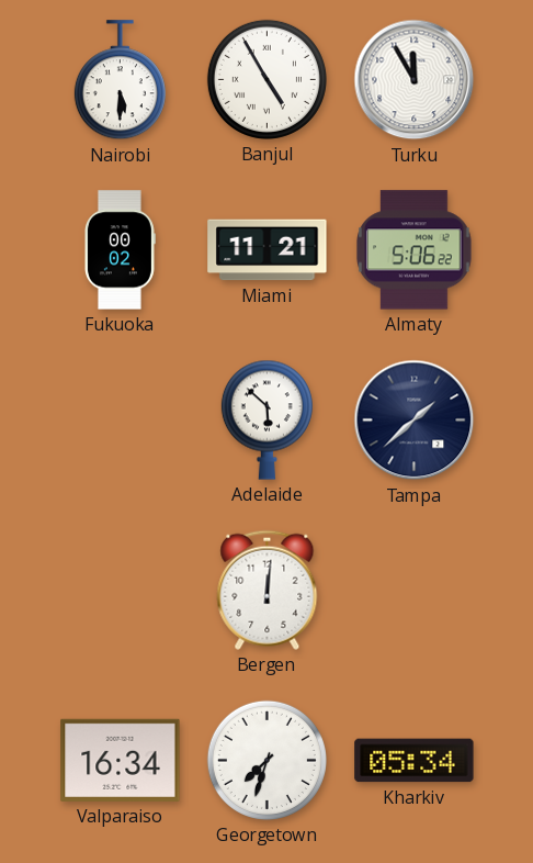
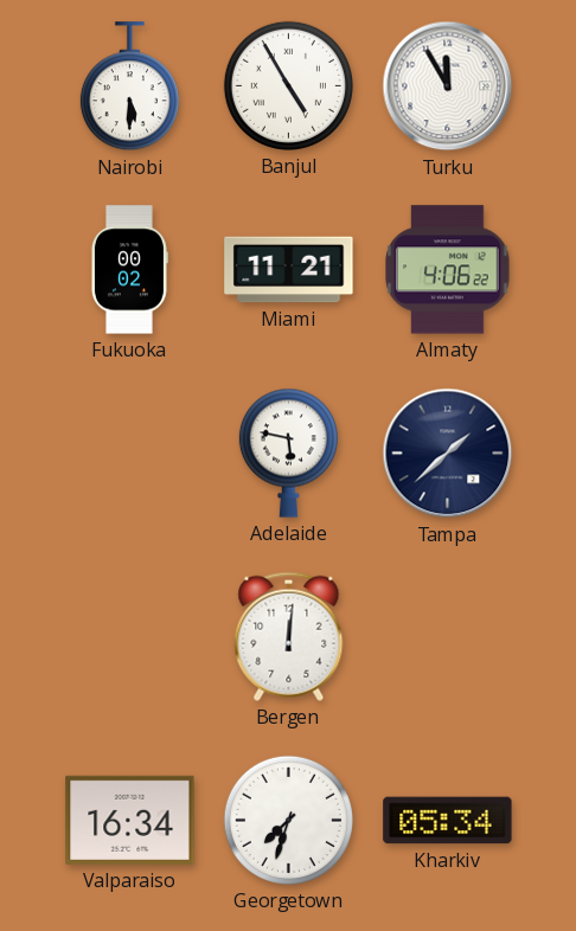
Almaty: 5:06 -> 4:06
Adelaide: 5:52 -> 5:47
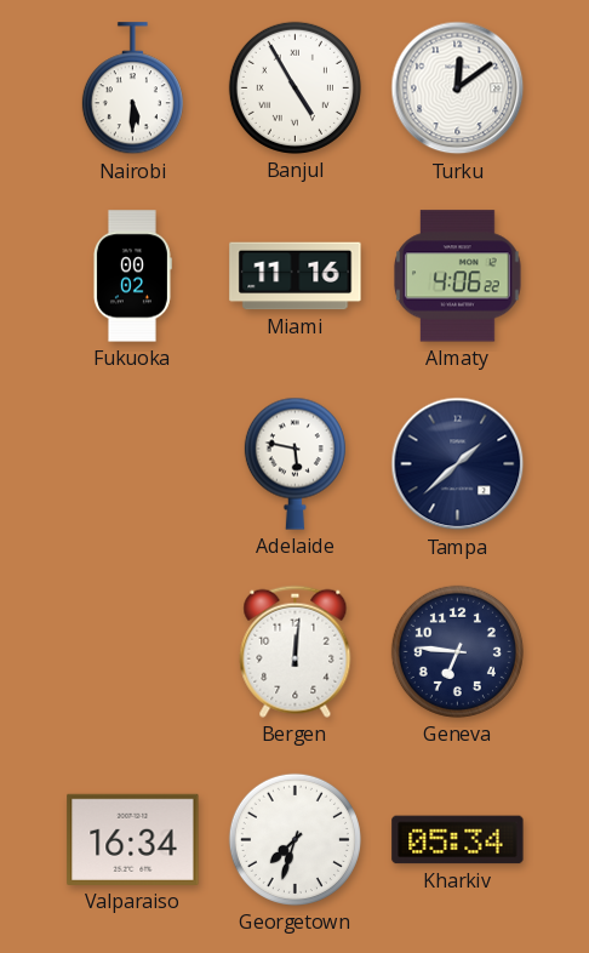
Turku: 11:55 -> 12:09
Miami: 11:21 -> 11:16
Geneva: none -> 6:46
